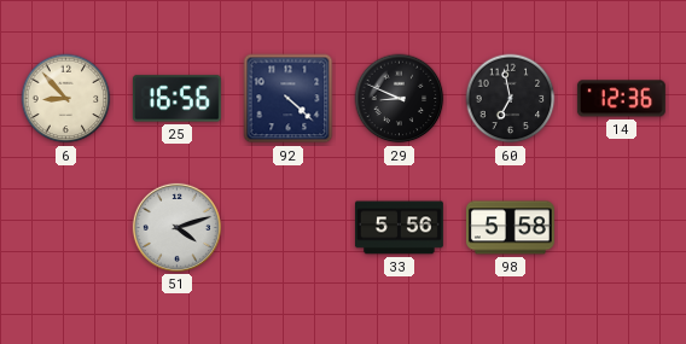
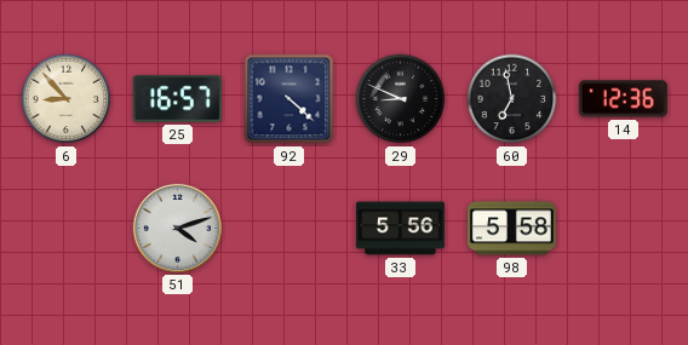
25: 16:56 -> 16:57
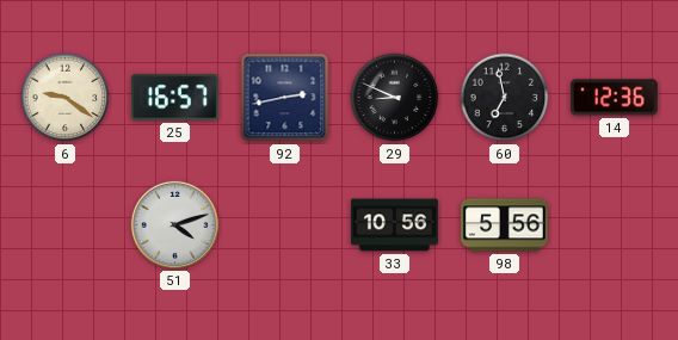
6: 8:53 -> 9:21
92: 4:22 -> 2:43
33: 5:56 -> 10:56
98: 5:58 -> 5:56
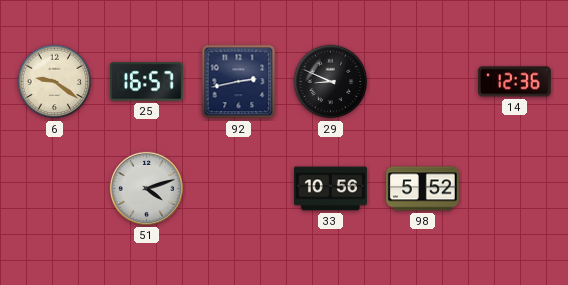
60: 6:58 -> none
98: 5:56 -> 5:52
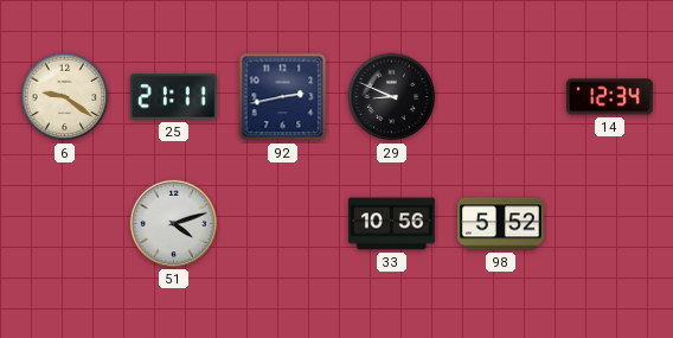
25: 16:57 -> 21:11
14: 12:36 -> 12:34
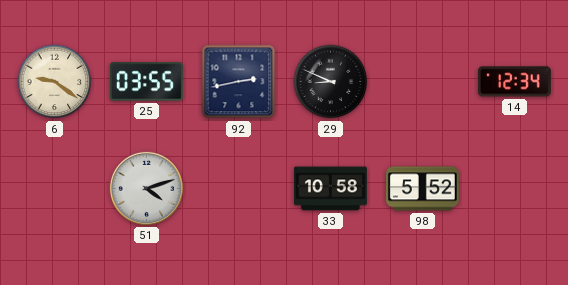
25: 21:11 -> 03:55
33: 10:56 -> 10:58
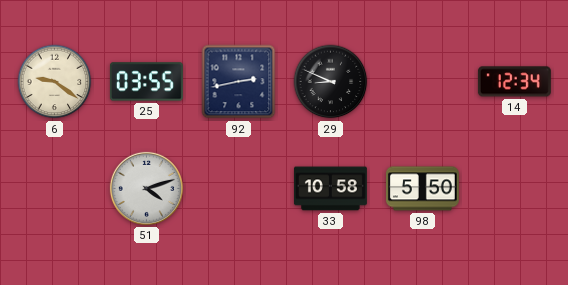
98: 5:52 -> 5:50
